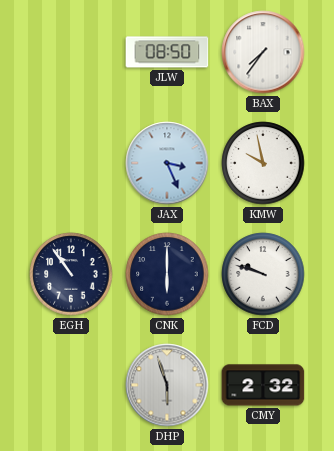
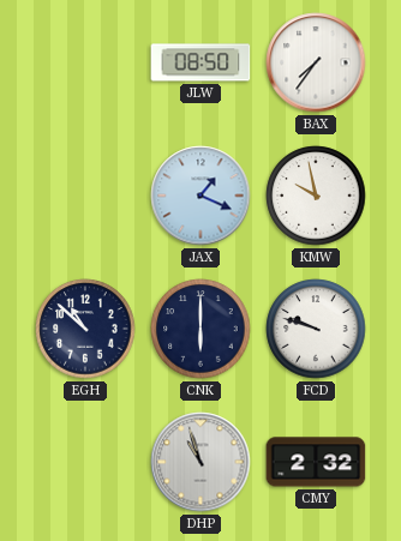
JAX: 3:26 -> 1:19
EGH: 10:54 -> 10:52
DHP: 5:57 -> 10:57
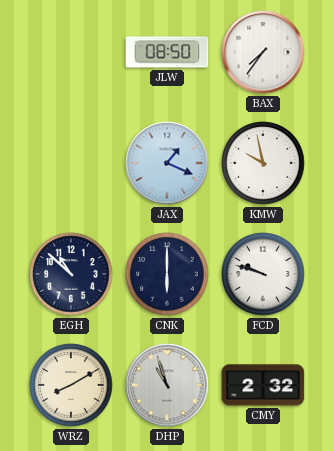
WRZ: none -> 8:10
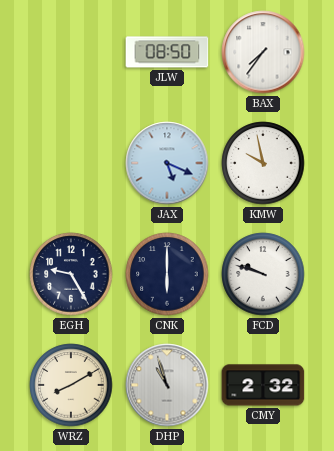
JAX: 1:19 -> 5:19
EGH: 10:52 -> 9:25
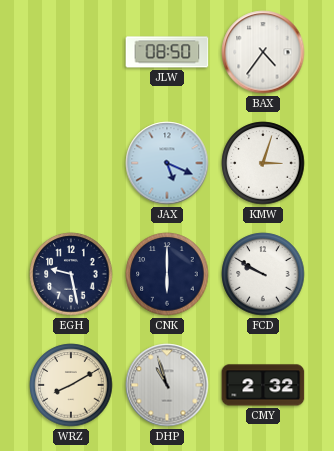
BAX: 7:36 -> 4:36
KMW: 9:58 -> 3:03
EGH: 9:25 -> 9:28
FCD: 9:48 -> 9:50
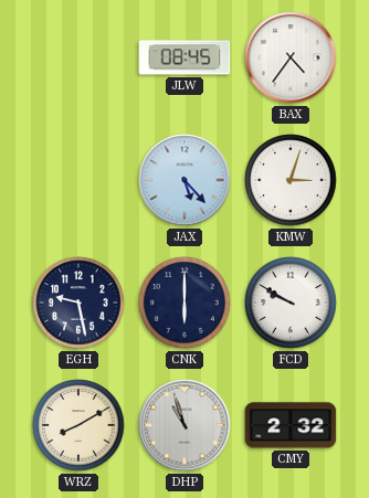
JLW: 08:50 -> 08:45
JAX: 5:19 -> 5:23
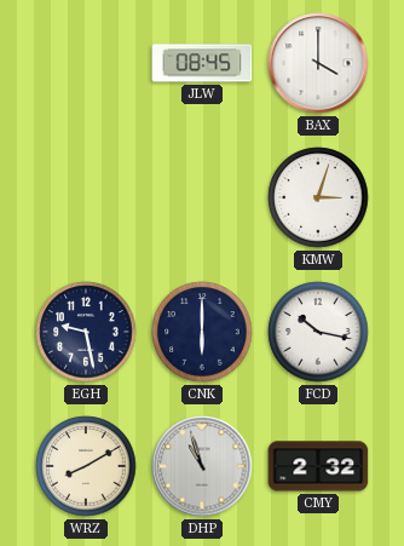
BAX: 4:36 -> 4:00
JAX: 5:23 -> none
FCD: 9:50 -> 10:17
